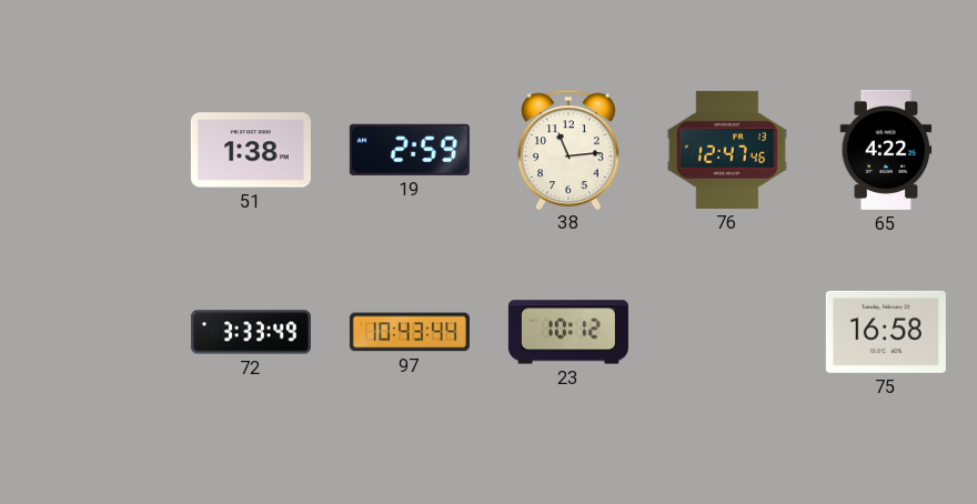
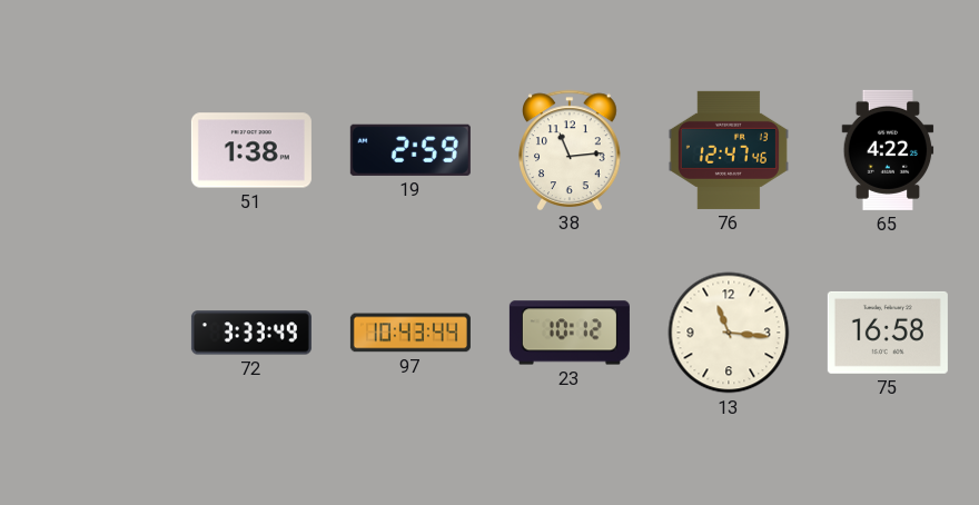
13: none -> 11:16
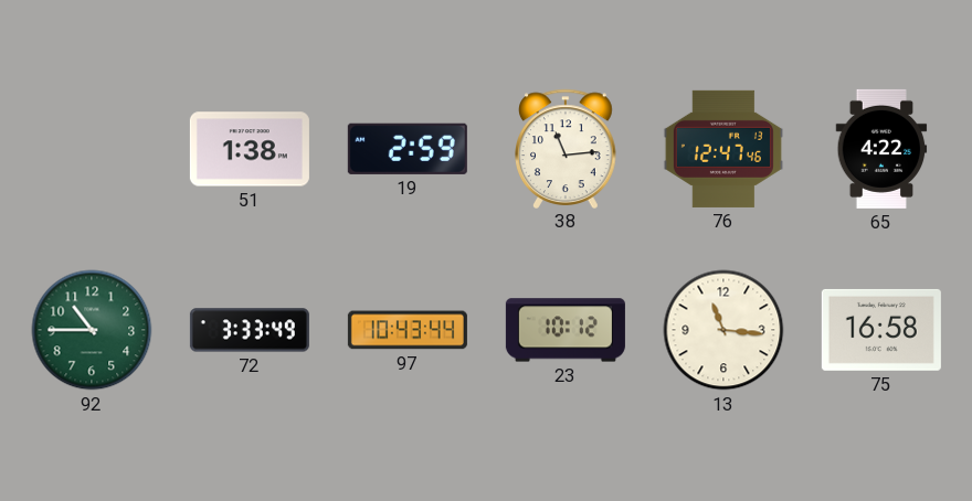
92: none -> 10:45
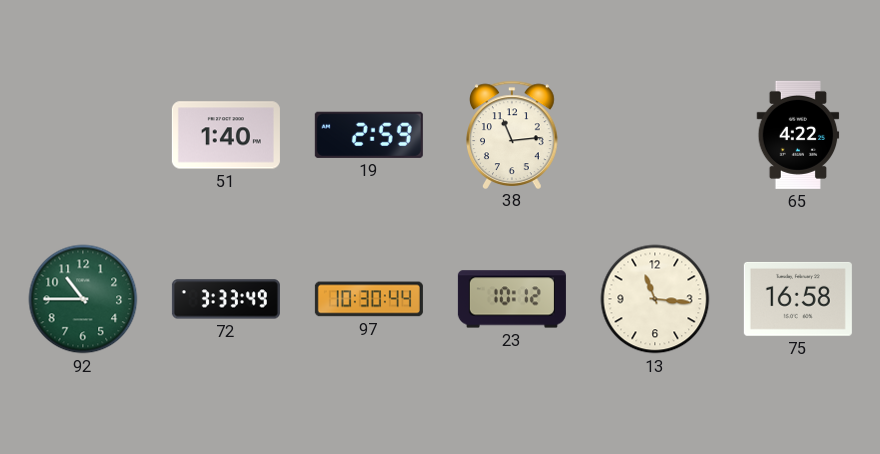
51: 1:38 -> 1:40
76: 12:47 -> none
97: 10:43 -> 10:30
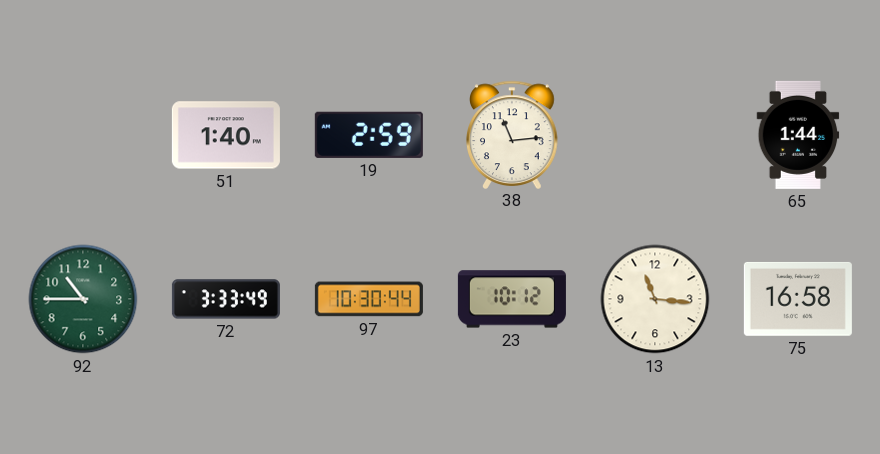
65: 4:22 -> 1:44
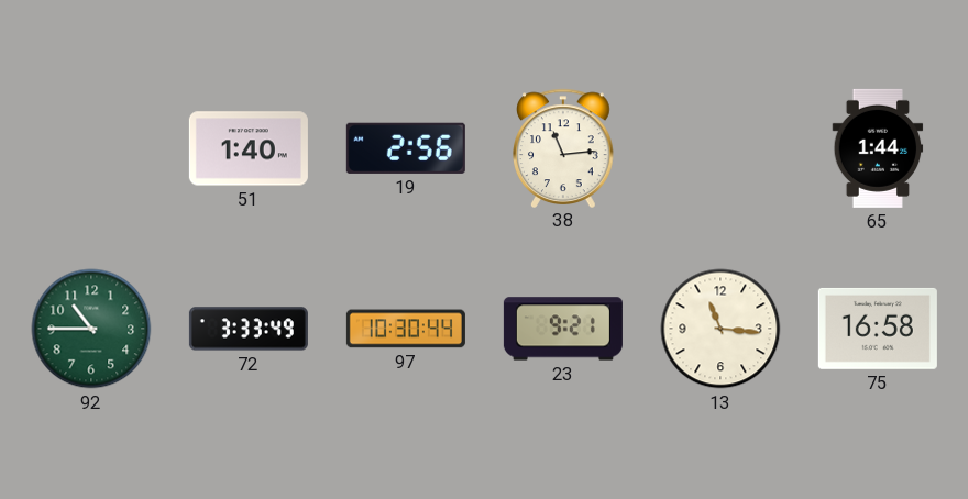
19: 2:59 -> 2:56
23: 10:12 -> 9:21
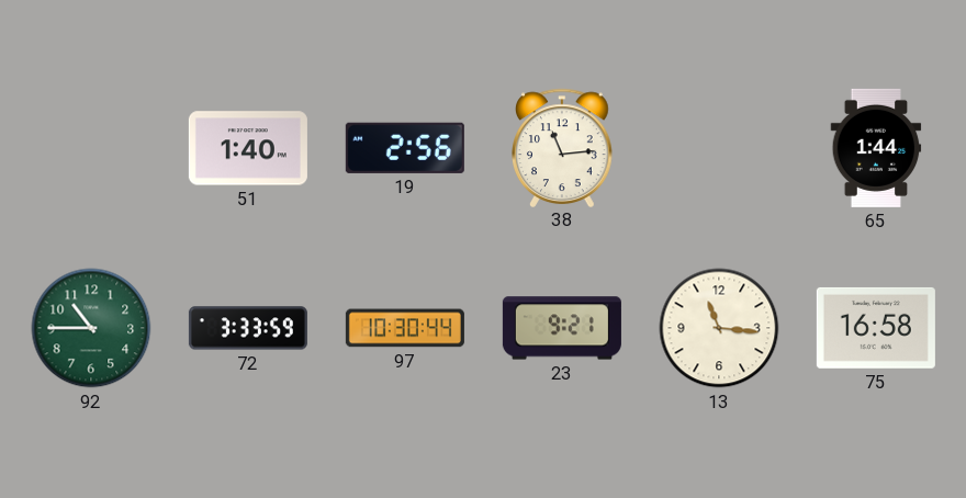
72: 3:33:49 -> 3:33:59
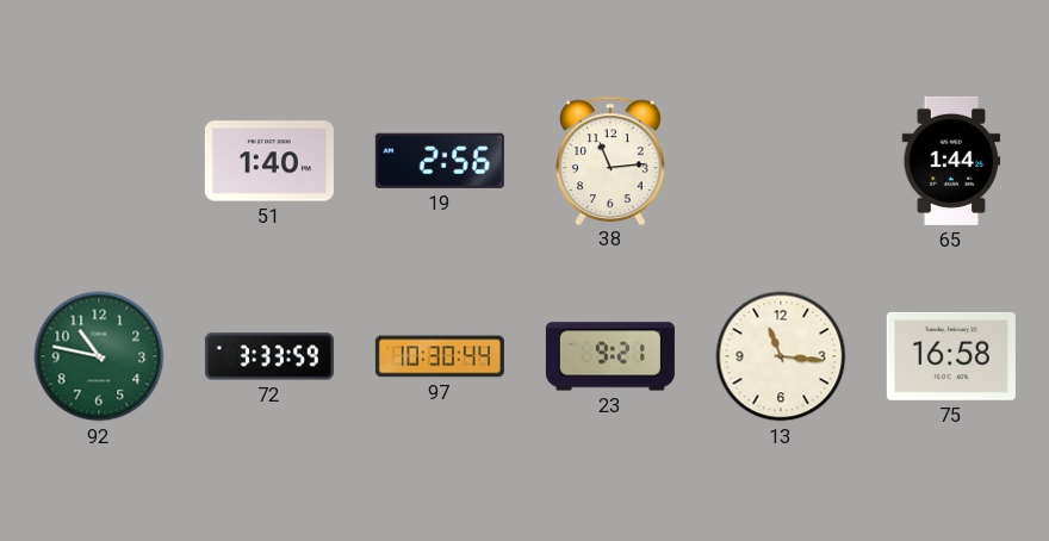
92: 10:45 -> 10:47
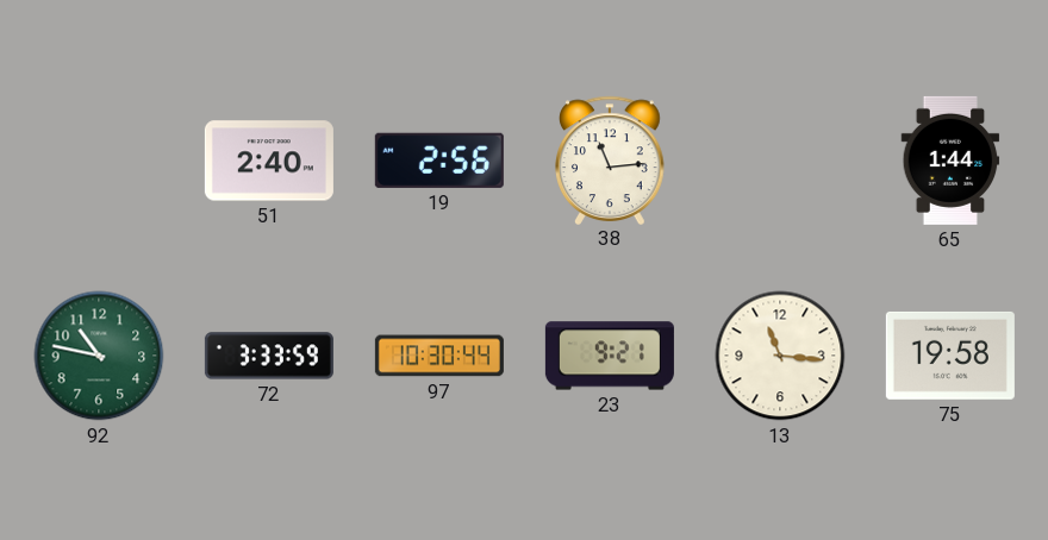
51: 1:40 -> 2:40
75: 16:58 -> 19:58
